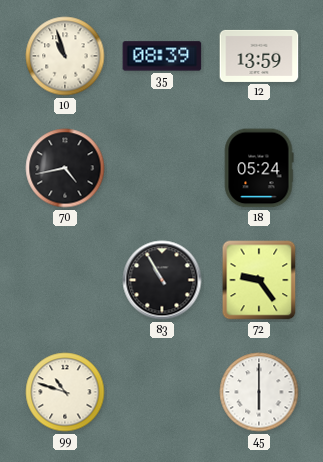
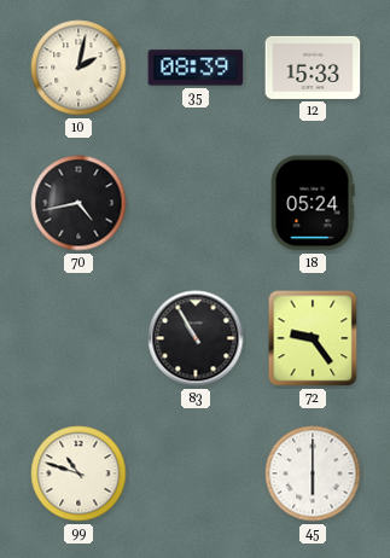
10: 10:57 -> 2:02
12: 13:59 -> 15:33
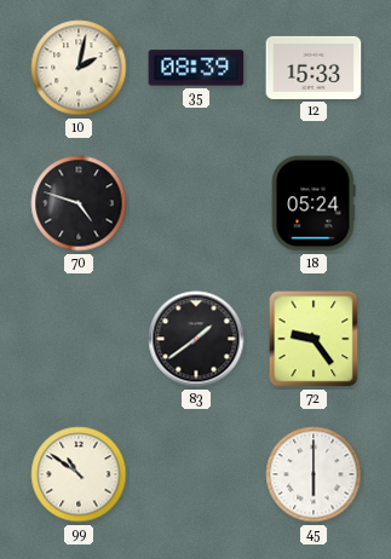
70: 4:43 -> 4:48
83: 10:55 -> 1:39
99: 10:48 -> 10:51
